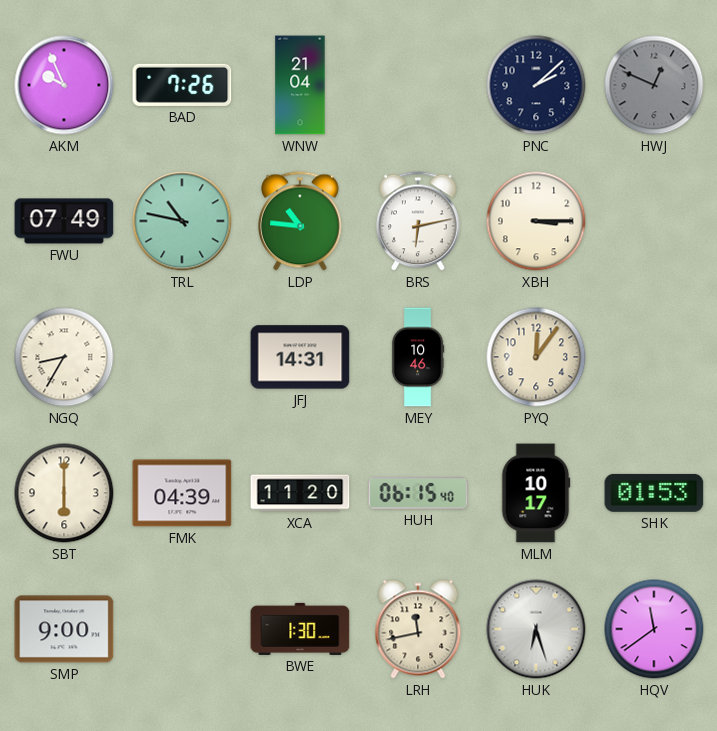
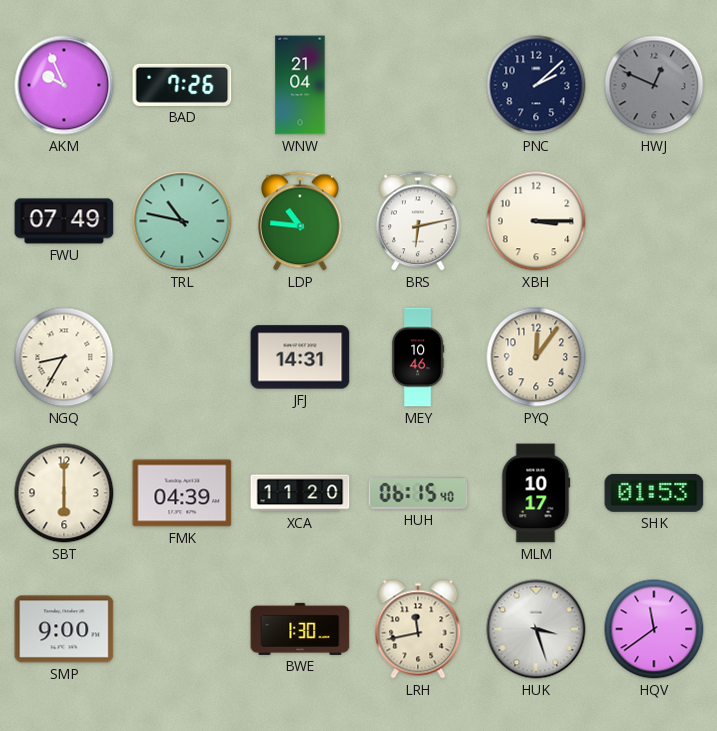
HUK: 6:27 -> 3:27
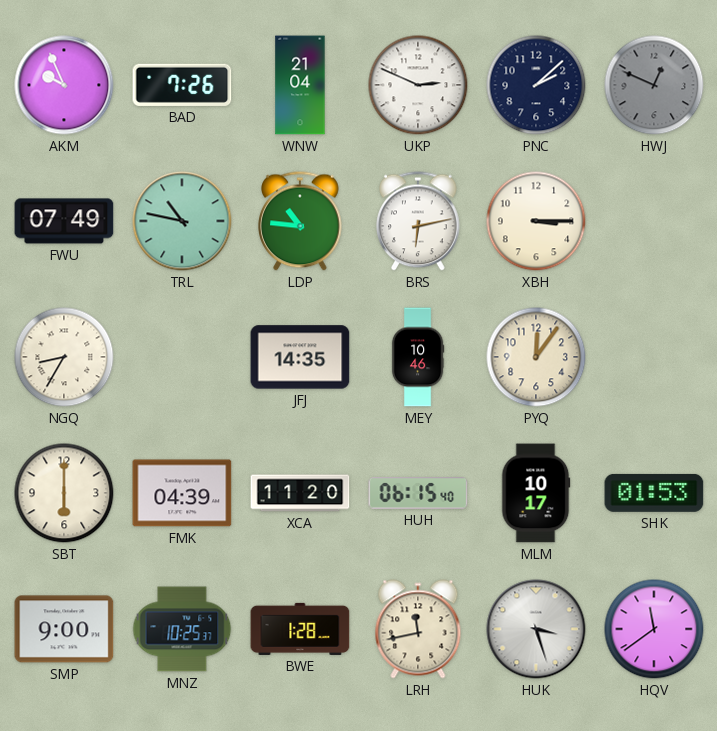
UKP: none -> 2:49
JFJ: 14:31 -> 14:35
MNZ: none -> 10:25
BWE: 1:30 -> 1:28
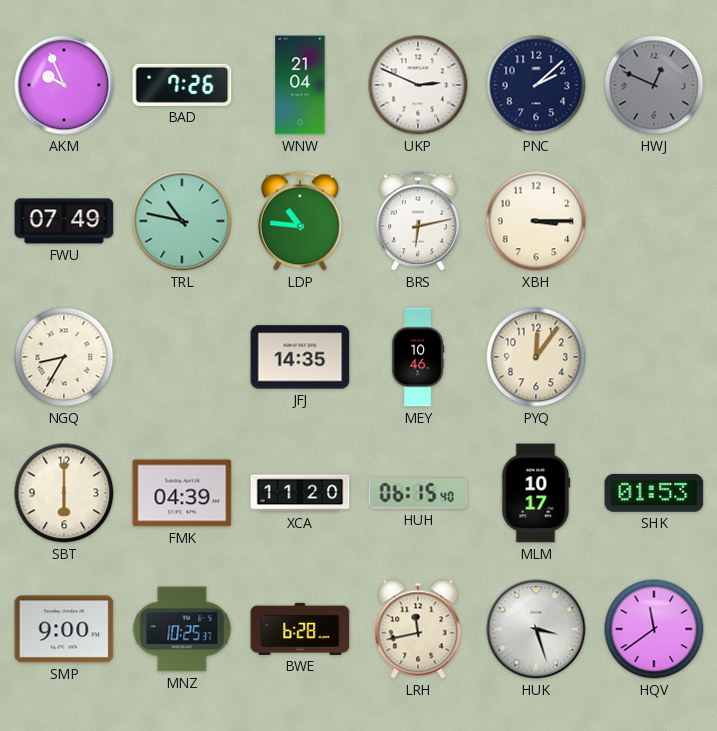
BWE: 1:28 -> 6:28
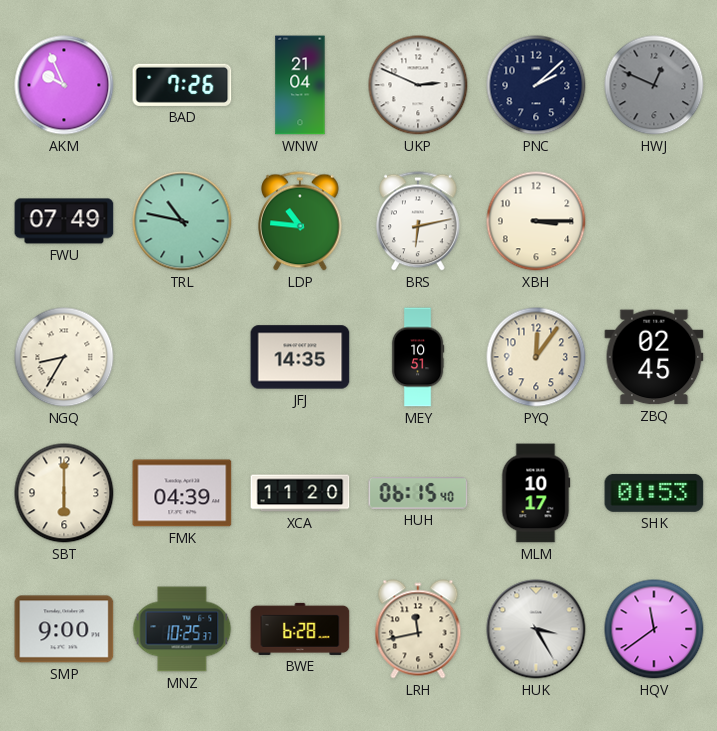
MEY: 10:46 -> 10:51
ZBQ: none -> 02:45
HUK: 3:27 -> 3:25
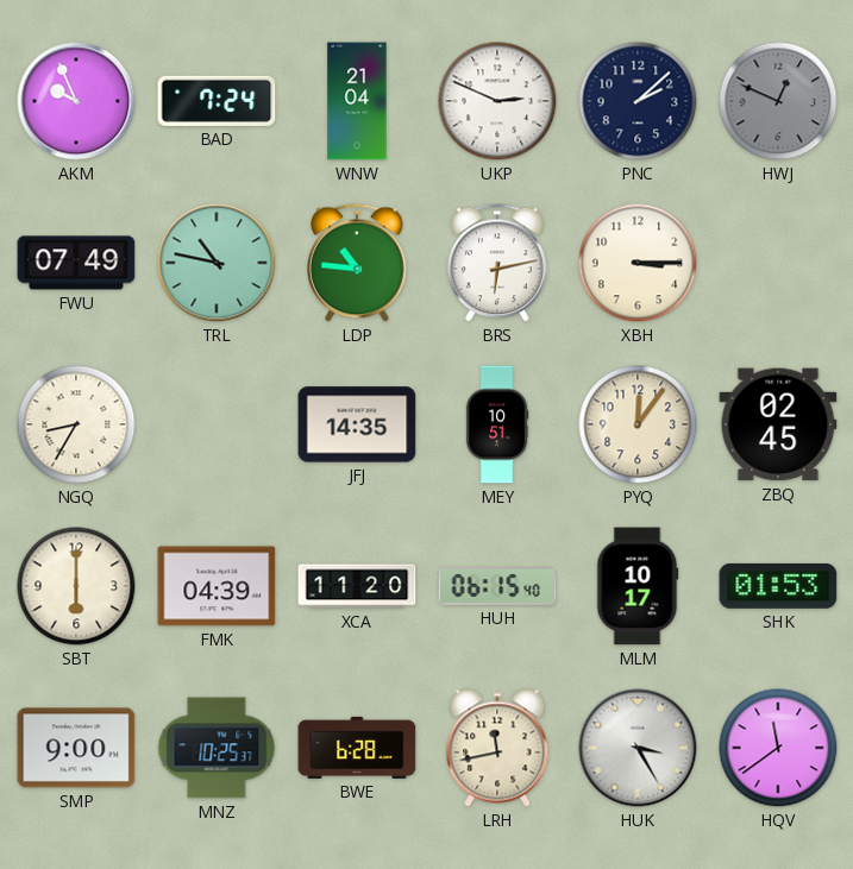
BAD: 7:26 -> 7:24
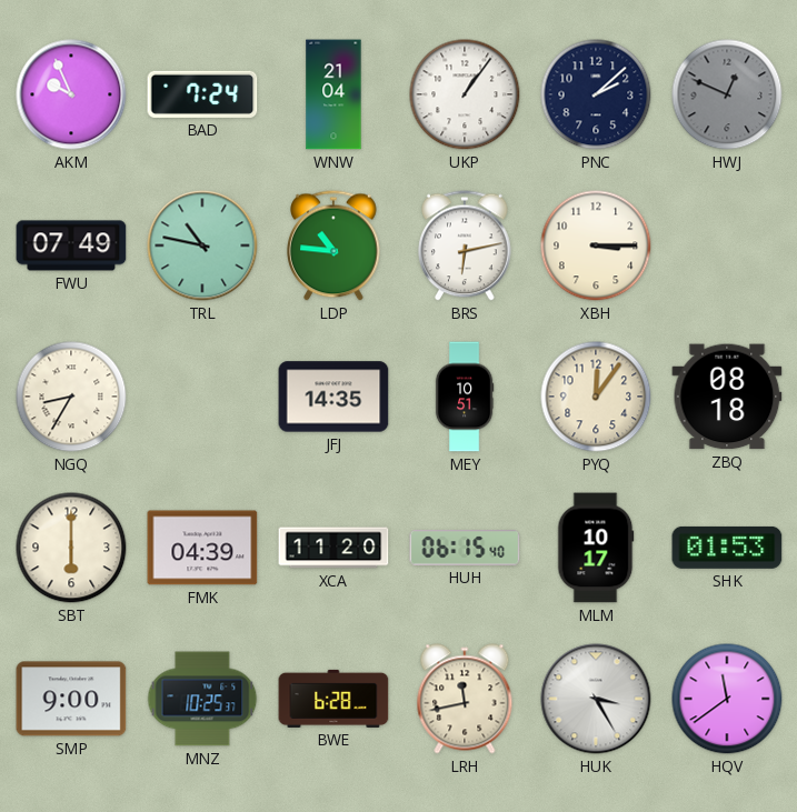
UKP: 2:49 -> 1:06
ZBQ: 02:45 -> 08:18
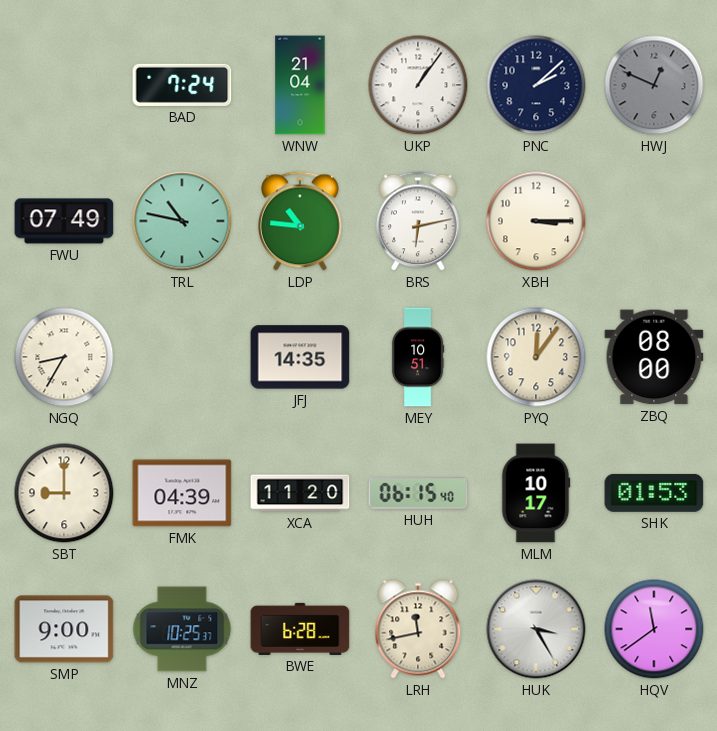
AKM: 9:56 -> none
ZBQ: 08:18 -> 08:00
SBT: 6:00 -> 9:00
